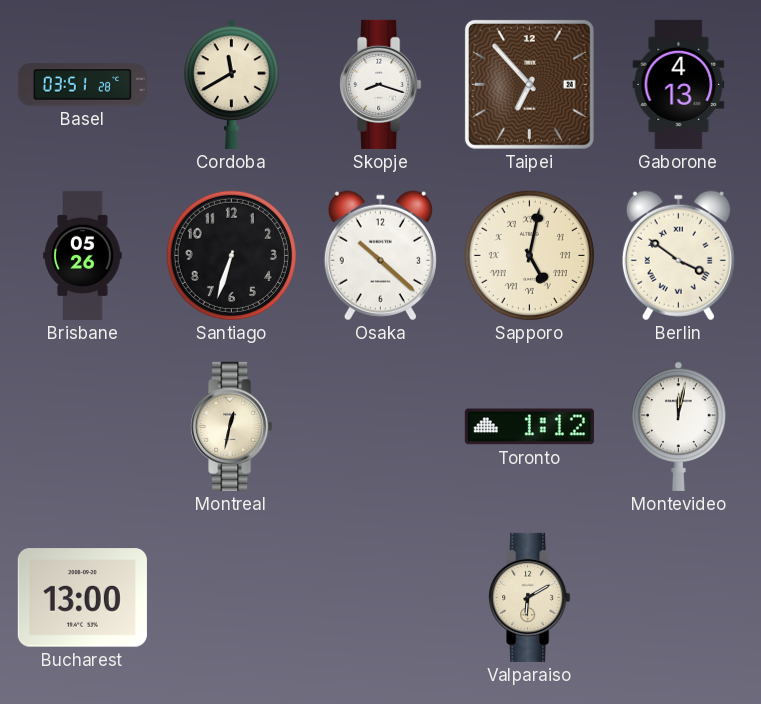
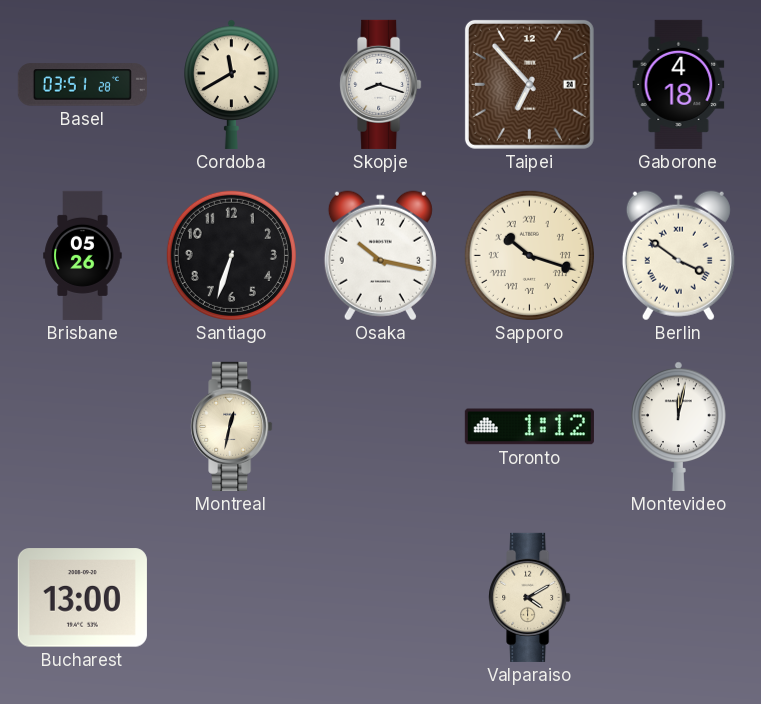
Gaborone: 4:13 -> 4:18
Osaka: 10:22 -> 10:17
Sapporo: 5:02 -> 10:18
Valparaiso: 6:10 -> 4:10
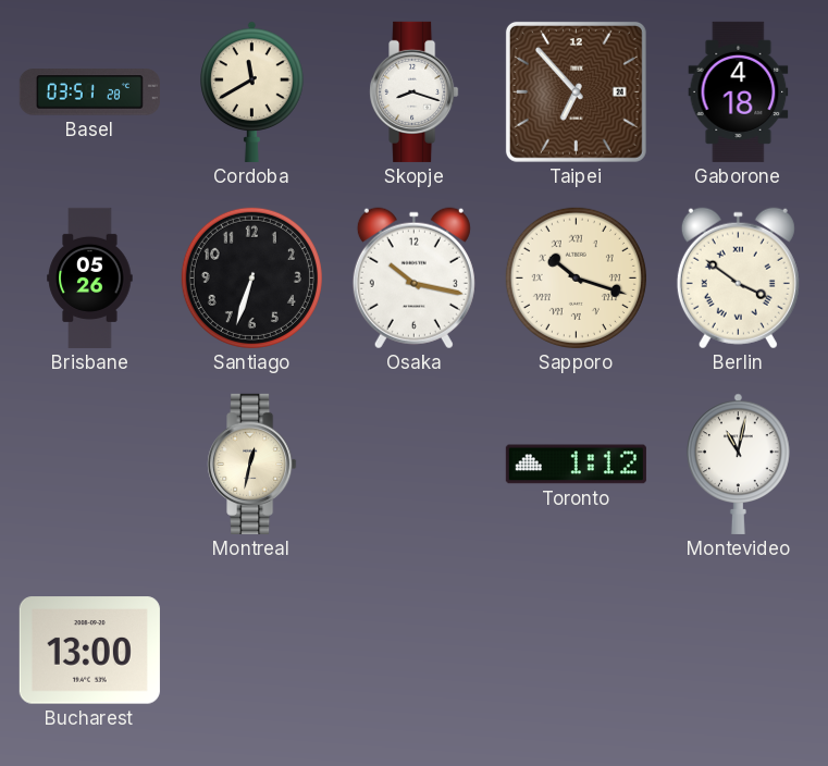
Montevideo: 12:02 -> 11:02
Valparaiso: 4:10 -> none
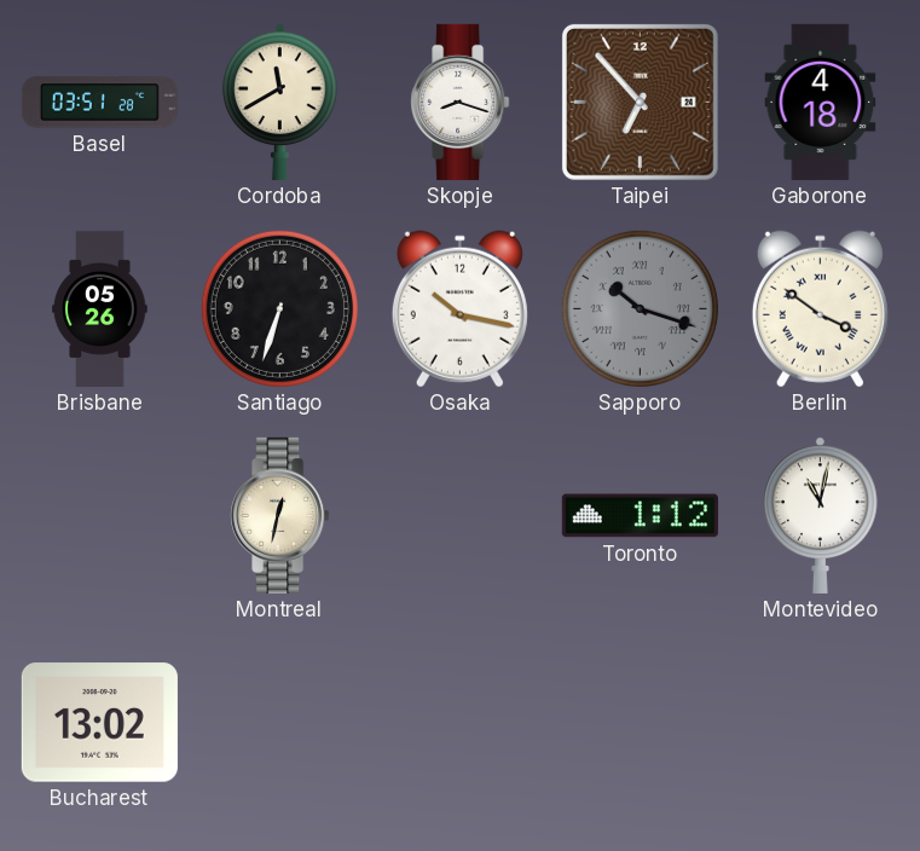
Sapporo dial: cream -> grey
Bucharest: 13:00 -> 13:02
